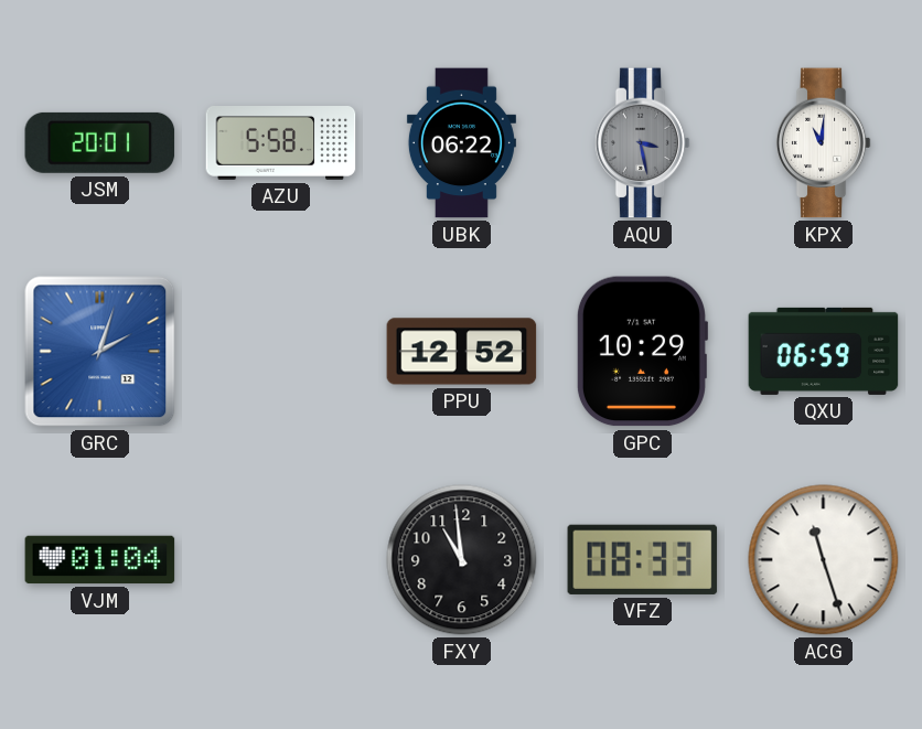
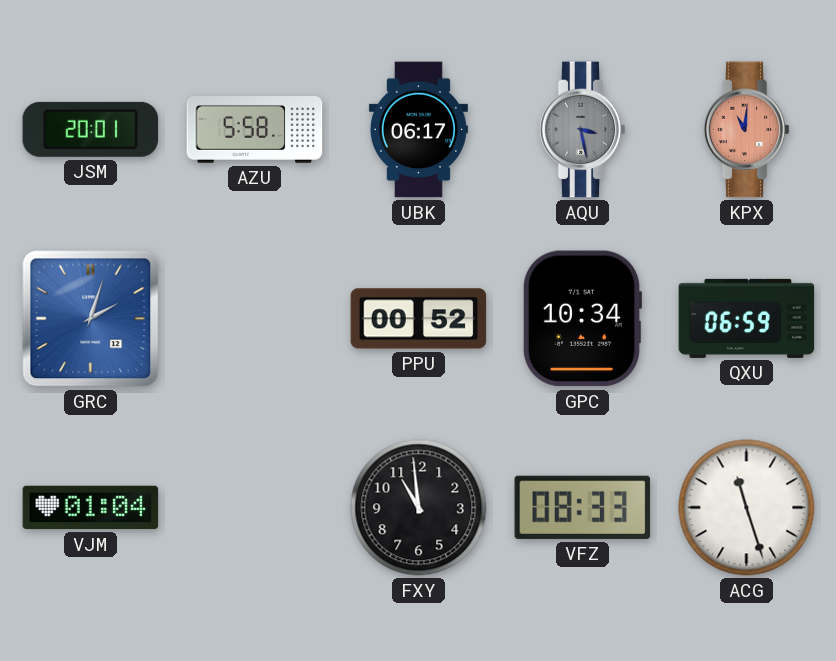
UBK: 06:22 -> 06:17
KPX dial: white -> salmon
PPU: 12:52 -> 00:52
GPC: 10:29 -> 10:34
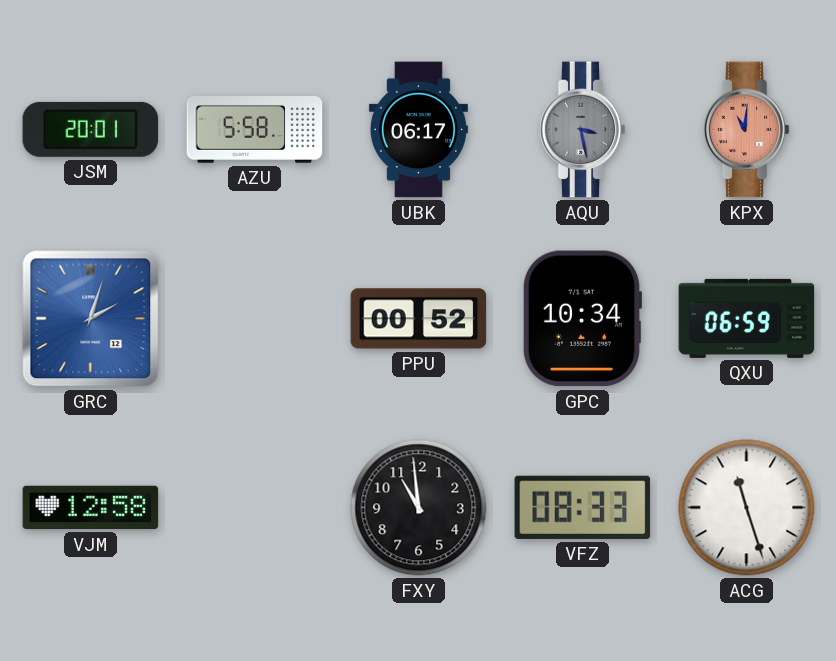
VJM: 01:04 -> 12:58
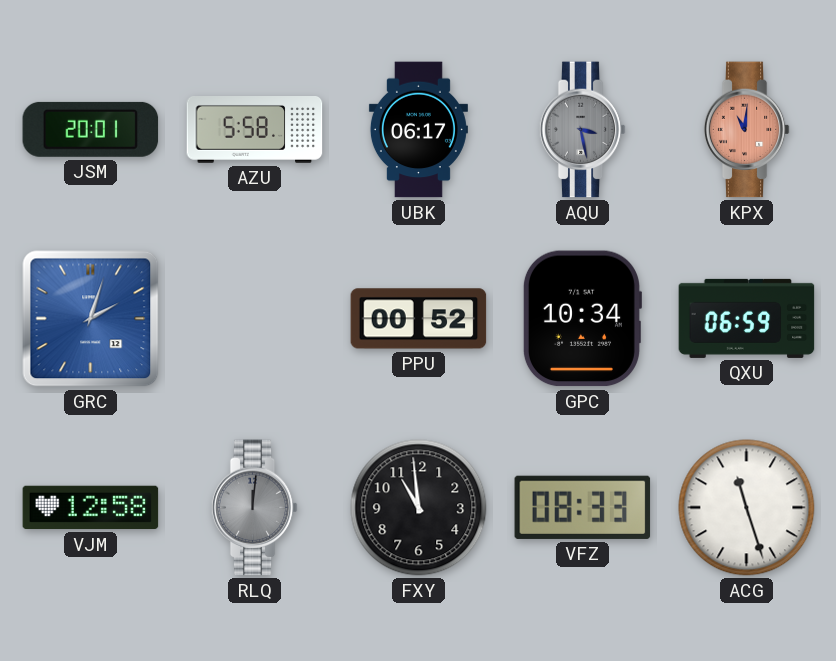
RLQ: none -> 12:01
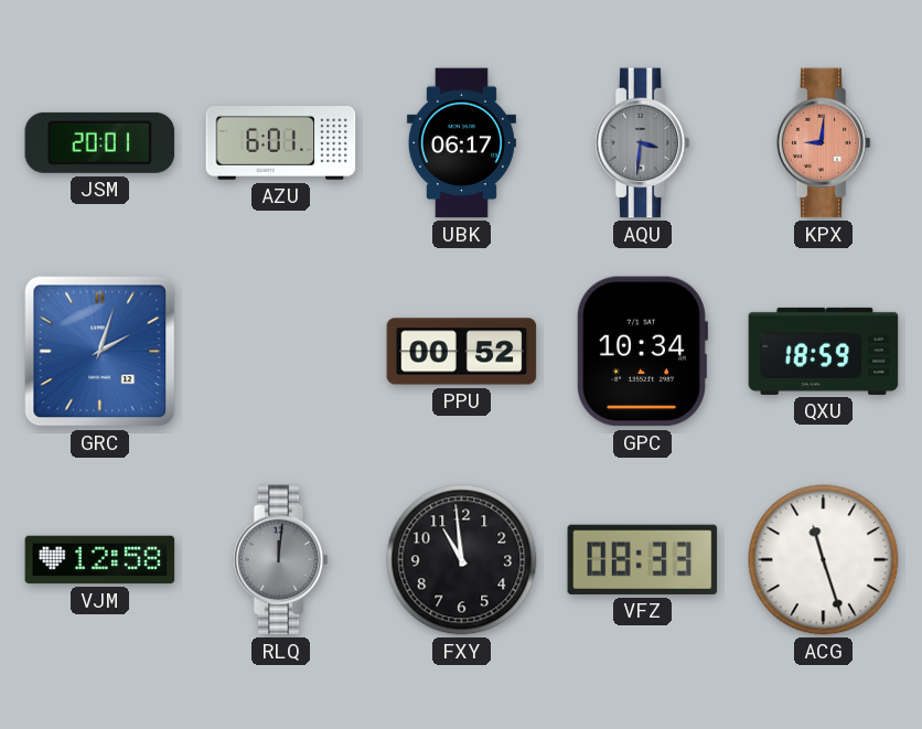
AZU: 5:58 -> 6:01
AQU: 3:28 -> 3:31
KPX: 11:01 -> 9:01
QXU: 06:59 -> 18:59
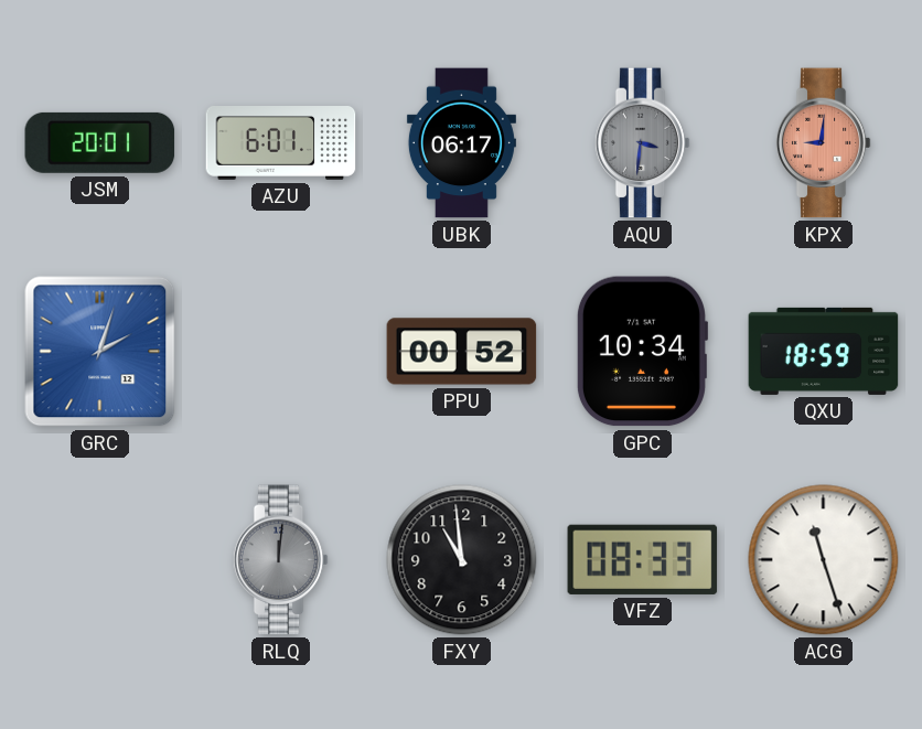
VJM: 12:58 -> none
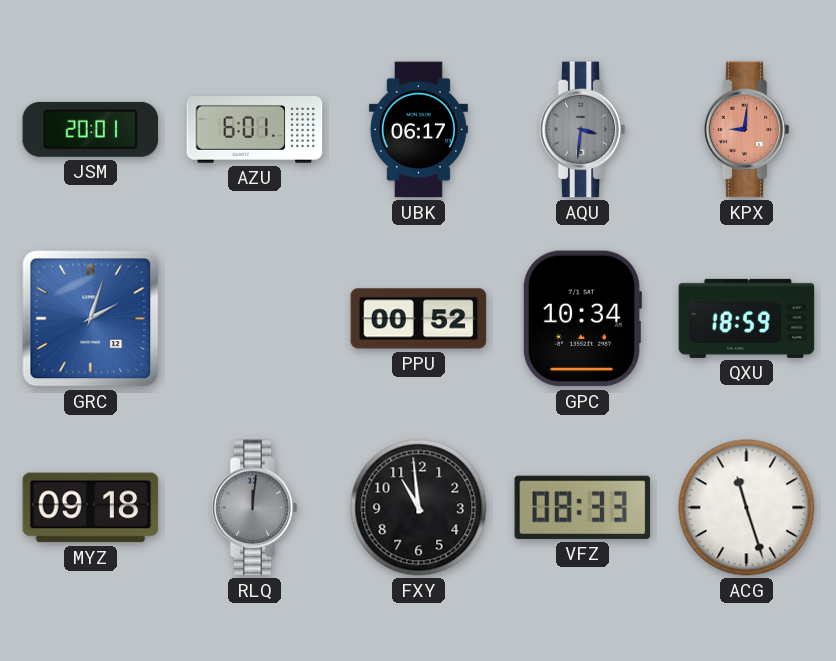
MYZ: none -> 09:18
